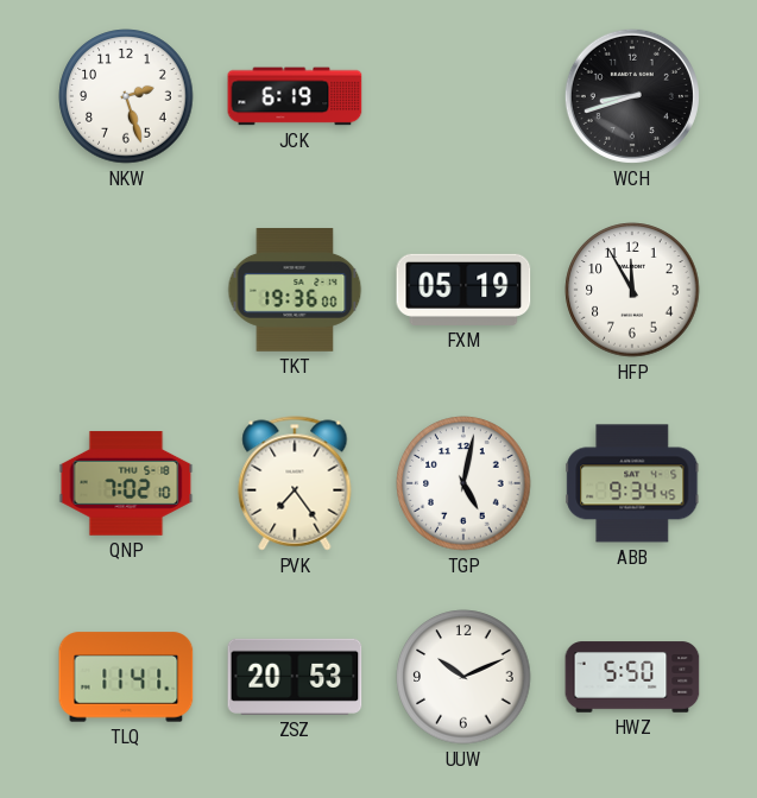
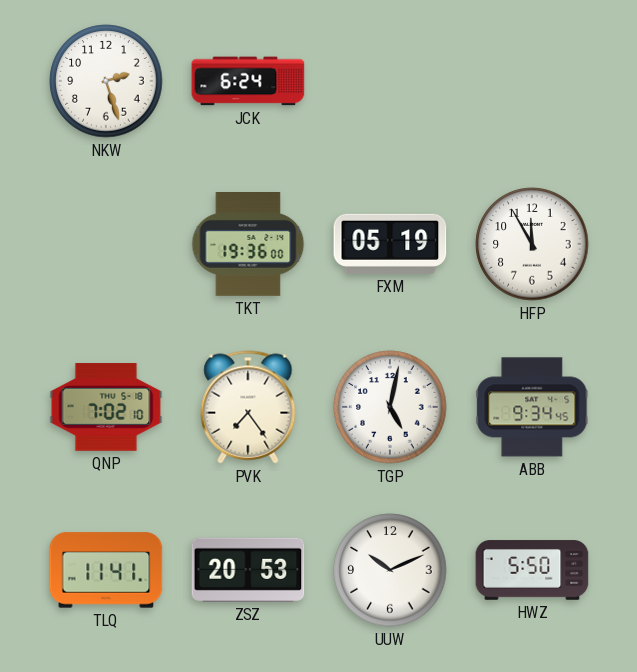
JCK: 6:19 -> 6:24
WCH: 8:42 -> none
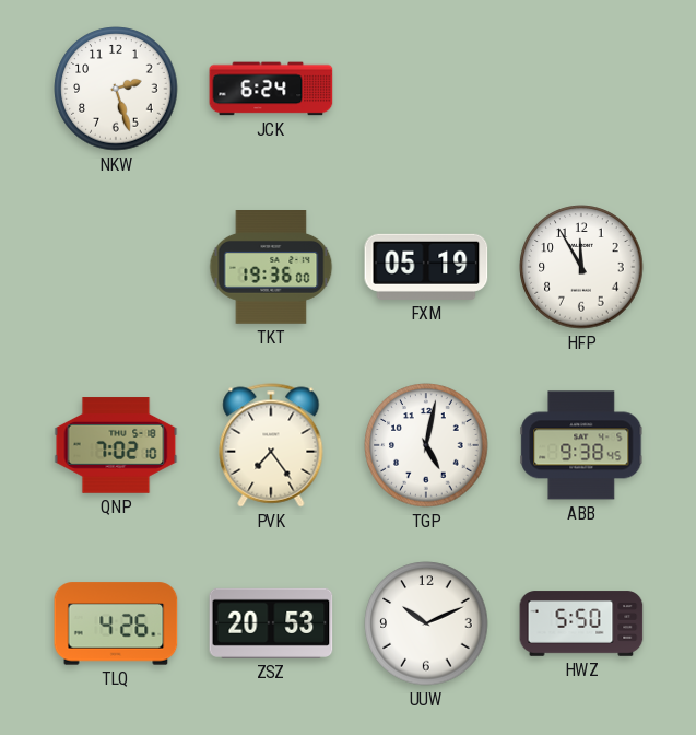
ABB: 9:34 -> 9:38
TLQ: 11:41 -> 4:26
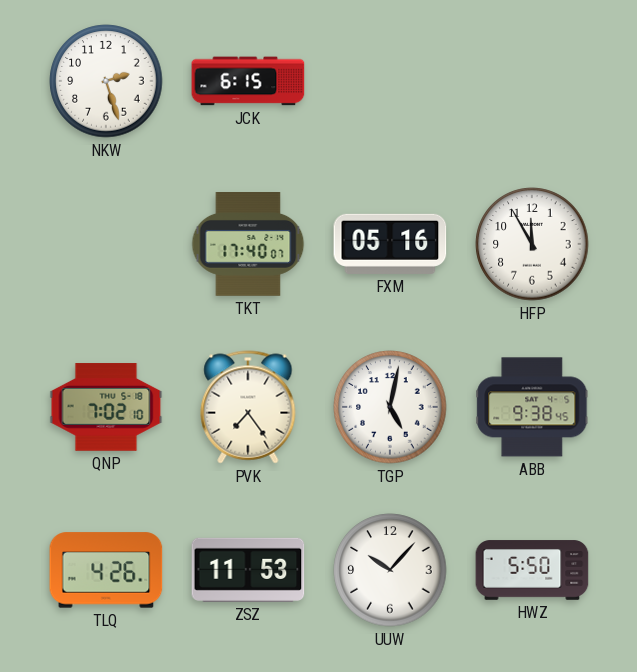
JCK: 6:24 -> 6:15
TKT: 19:36 -> 17:40
FXM: 05:19 -> 05:16
ZSZ: 20:53 -> 11:53
UUW: 10:11 -> 10:07
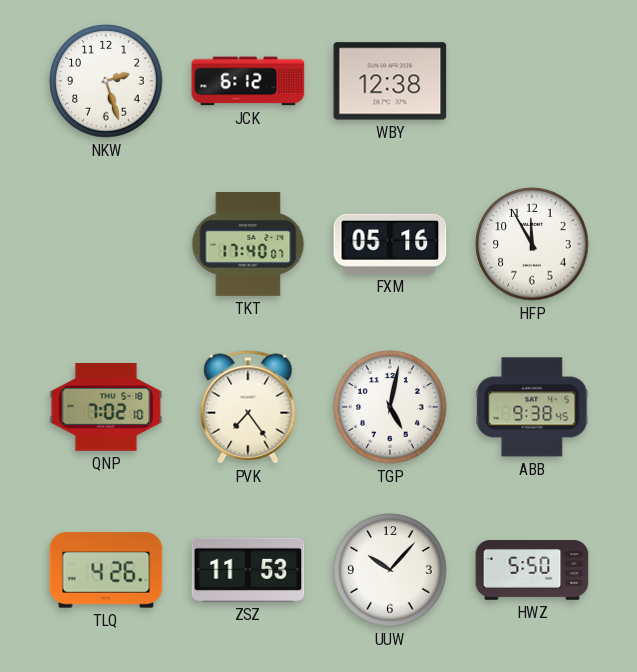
JCK: 6:15 -> 6:12
WBY: none -> 12:38
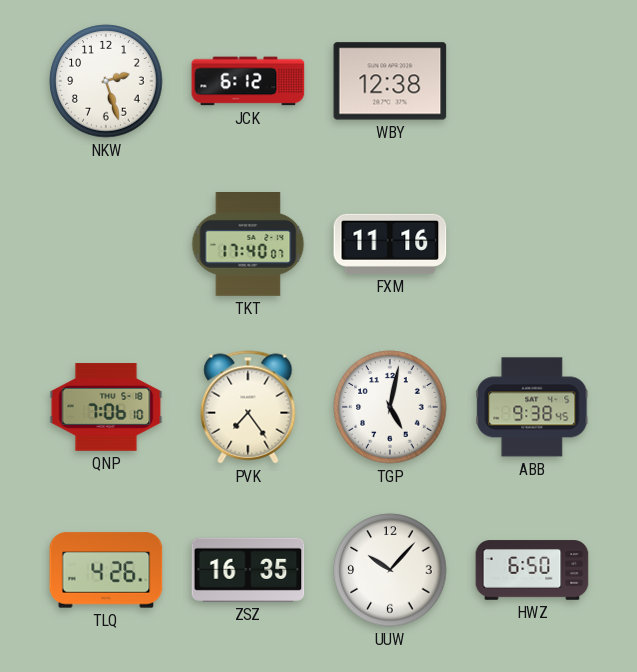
FXM: 05:16 -> 11:16
HFP: 11:55 -> none
QNP: 7:02 -> 7:06
ZSZ: 11:53 -> 16:35
HWZ: 5:50 -> 6:50
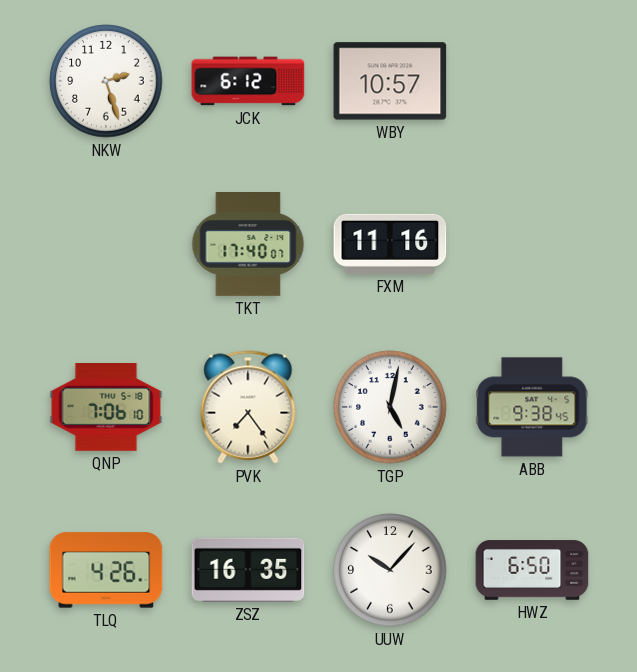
WBY: 12:38 -> 10:57
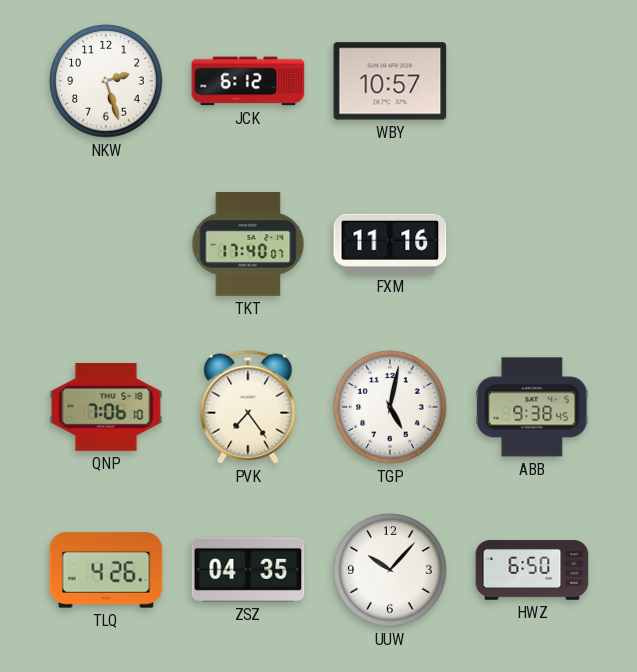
ZSZ: 16:35 -> 04:35
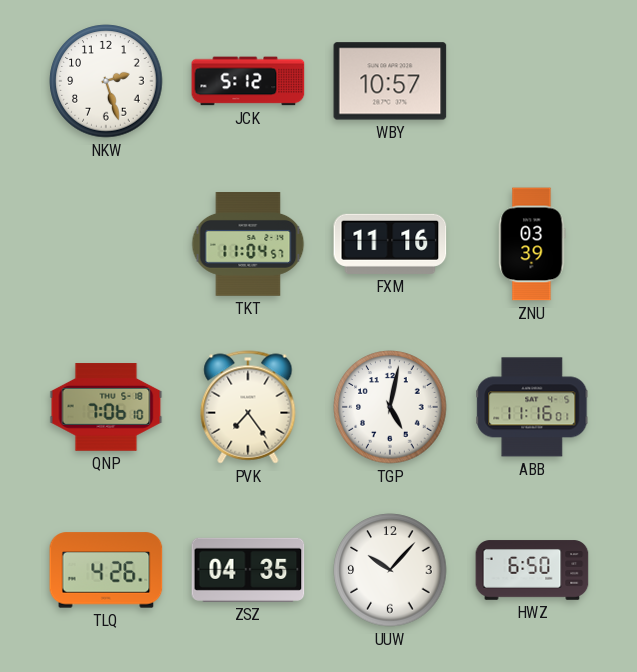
JCK: 6:12 -> 5:12
TKT: 17:40 -> 11:04
ZNU: none -> 03:39
ABB: 9:38 -> 11:16
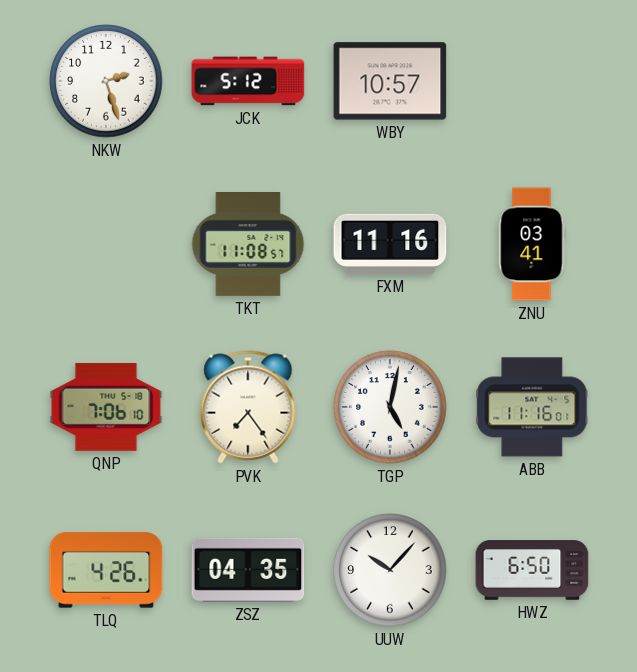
TKT: 11:04 -> 11:08
ZNU: 03:39 -> 03:41
